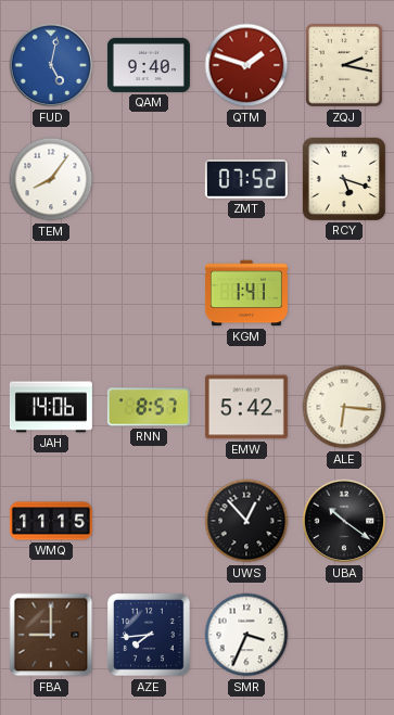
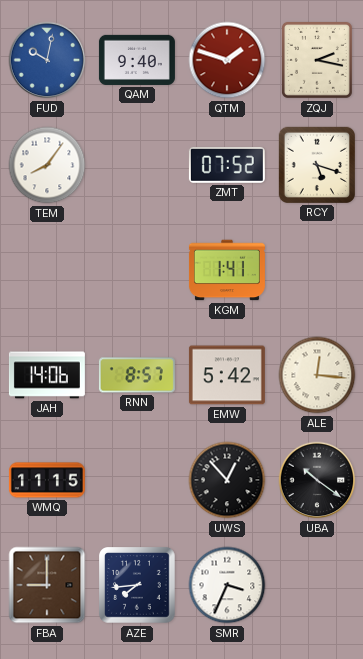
FUD: 5:02 -> 10:02
ALE: 6:16 -> 12:16
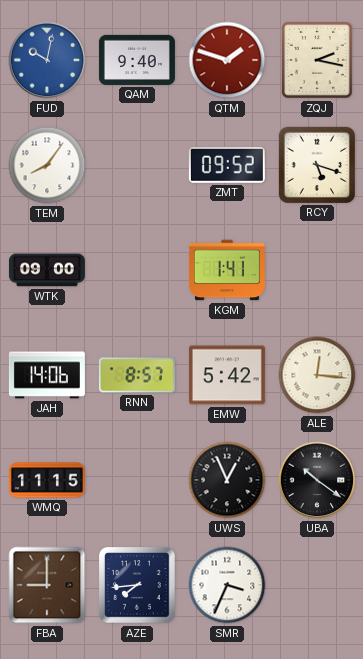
ZMT: 07:52 -> 09:52
WTK: none -> 09:00
UWS: 12:53 -> 12:56
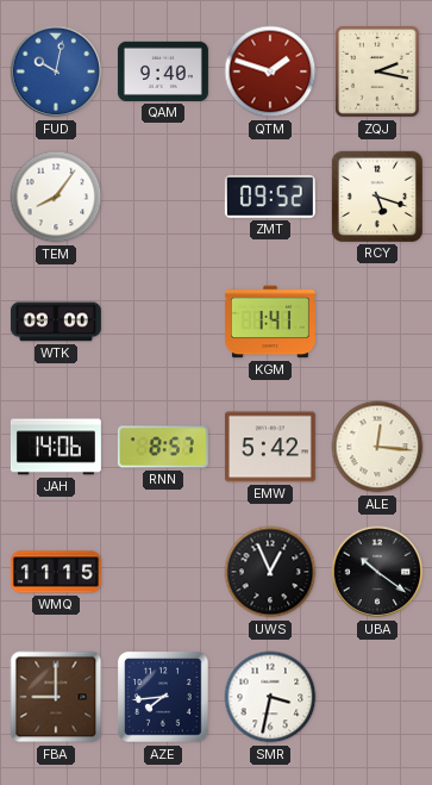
SMR: 3:34 -> 3:32
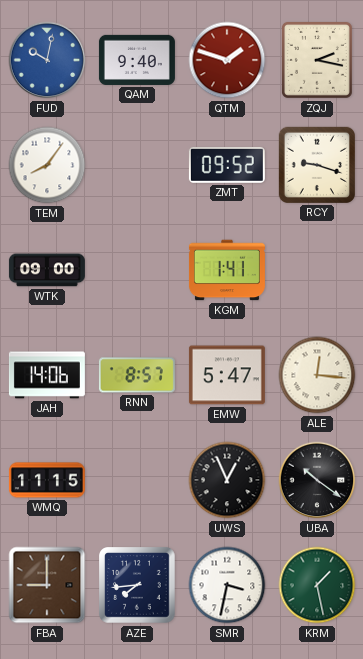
RCY: 5:18 -> 9:18
EMW: 5:42 -> 5:47
KRM: none -> 1:28
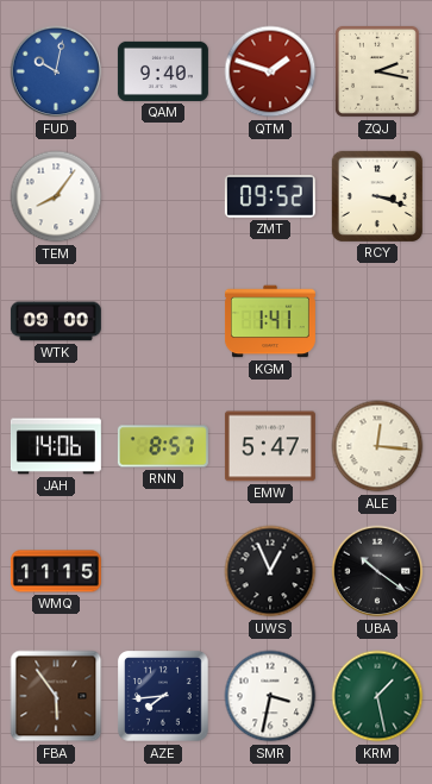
RCY: 9:18 -> 3:18
FBA: 9:00 -> 5:54
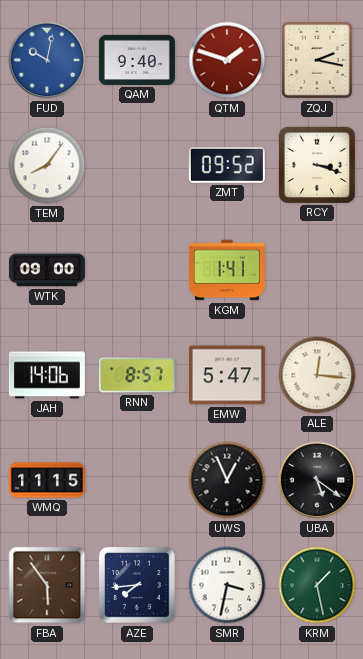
UBA: 10:21 -> 5:21
